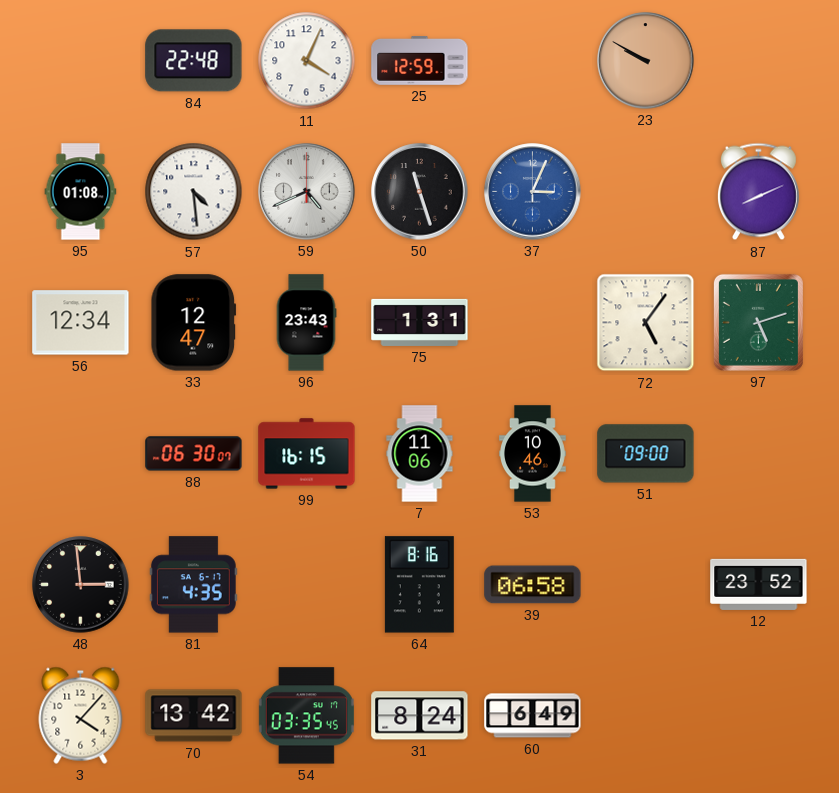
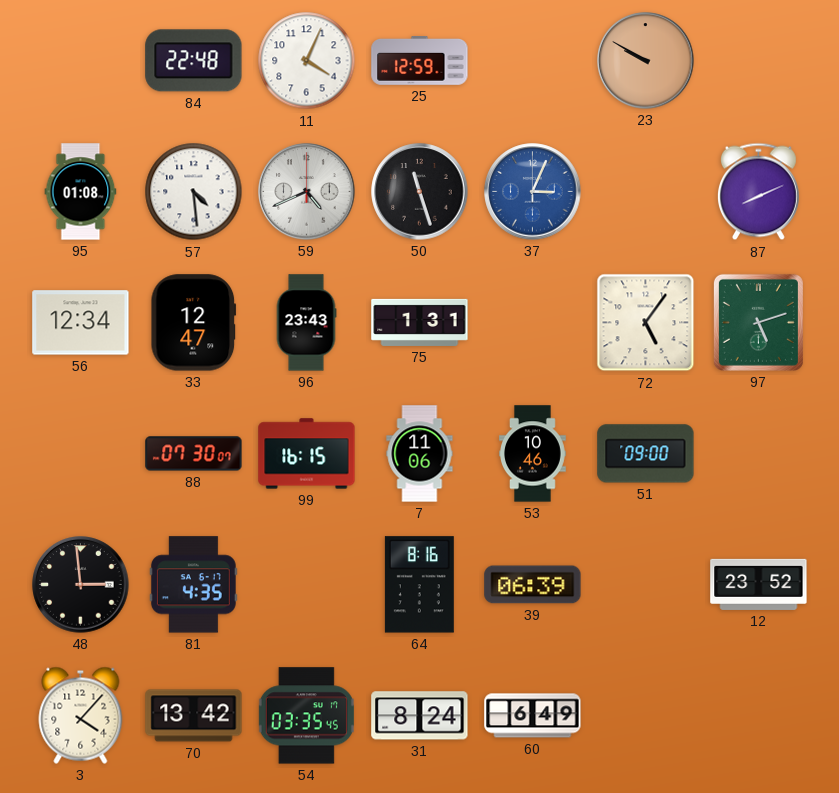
88: 06:30 -> 07:30
39: 06:58 -> 06:39
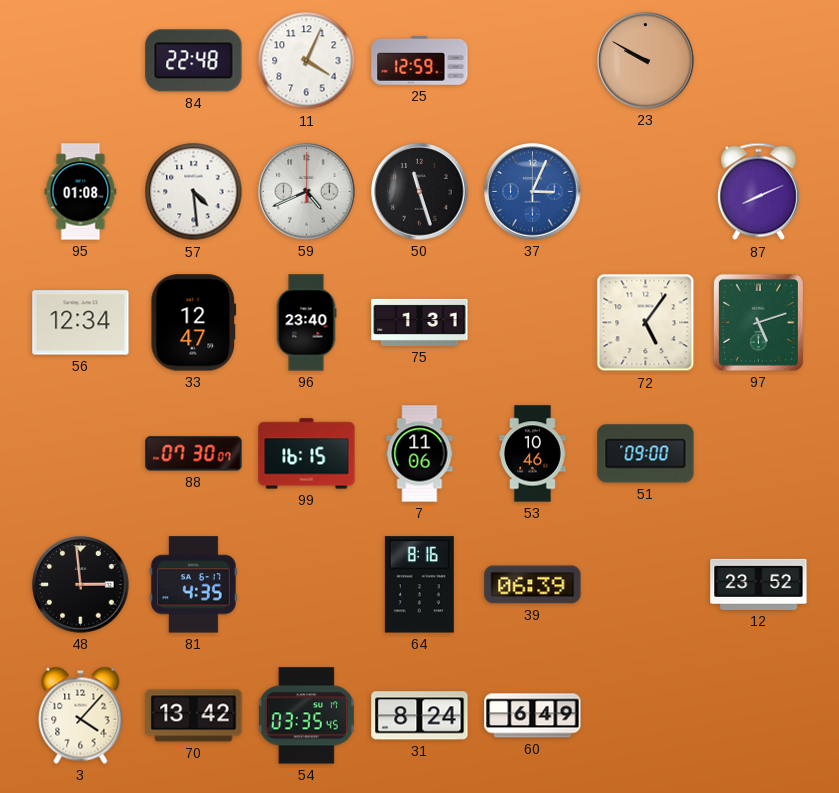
96: 23:43 -> 23:40
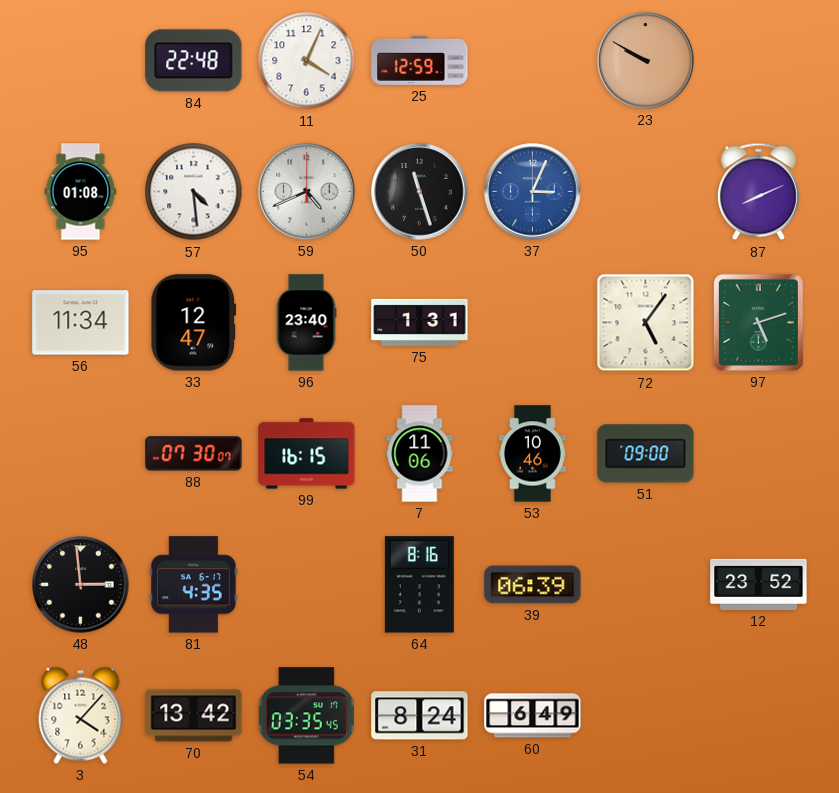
56: 12:34 -> 11:34
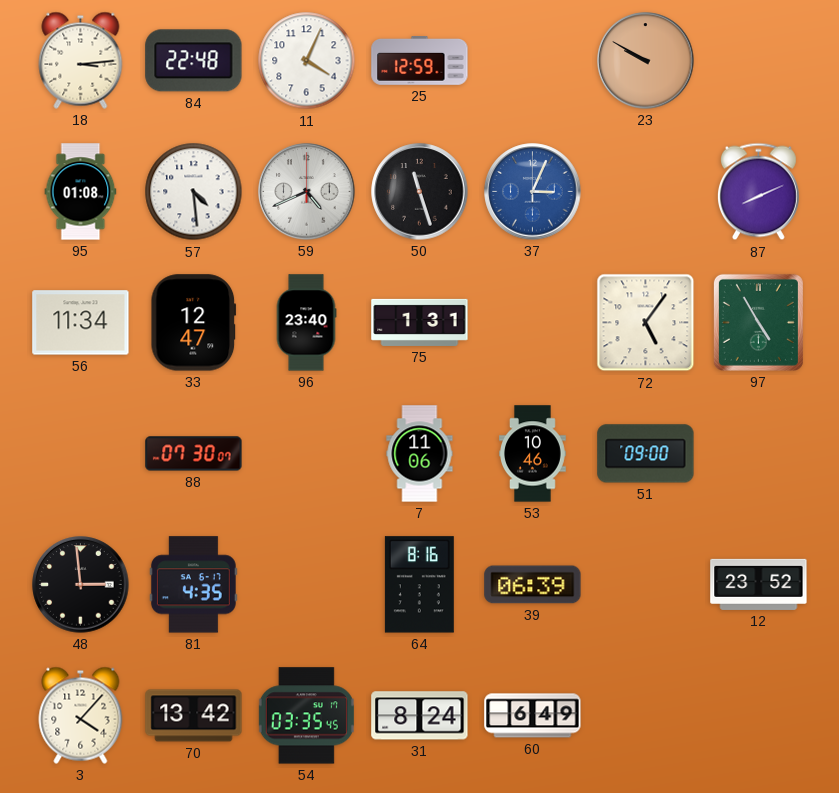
18: none -> 3:14
97: 5:12 -> 4:55
99: 16:15 -> none
